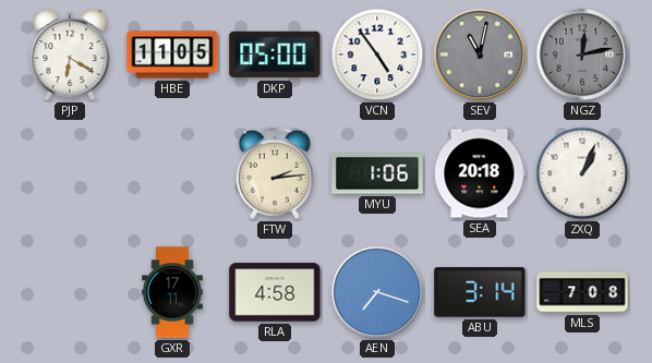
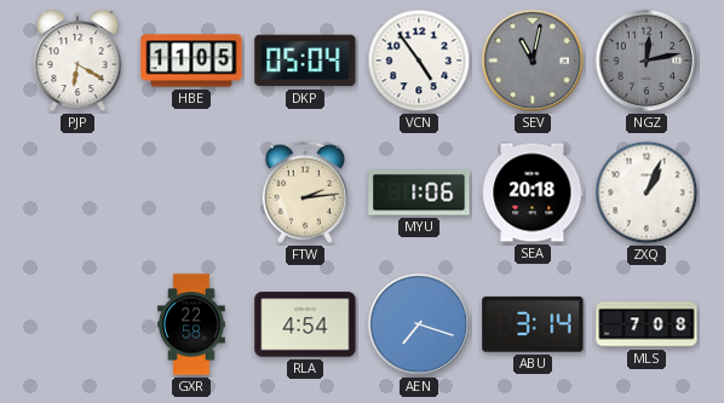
DKP: 05:00 -> 05:04
GXR: 17:11 -> 22:58
RLA: 4:58 -> 4:54
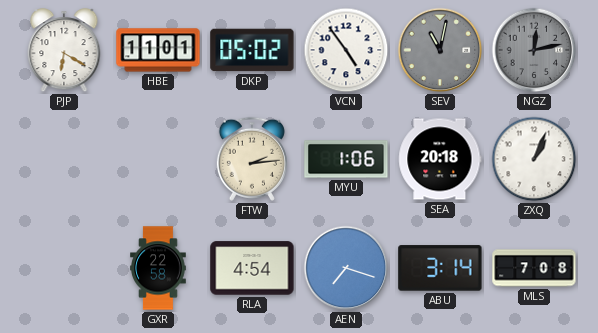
HBE: 11:05 -> 11:01
DKP: 05:04 -> 05:02
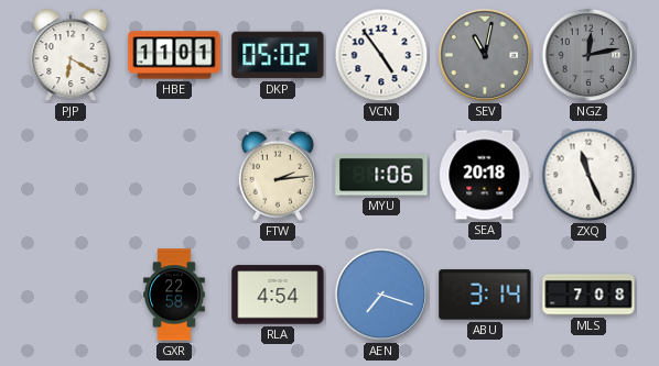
ZXQ: 1:04 -> 11:26
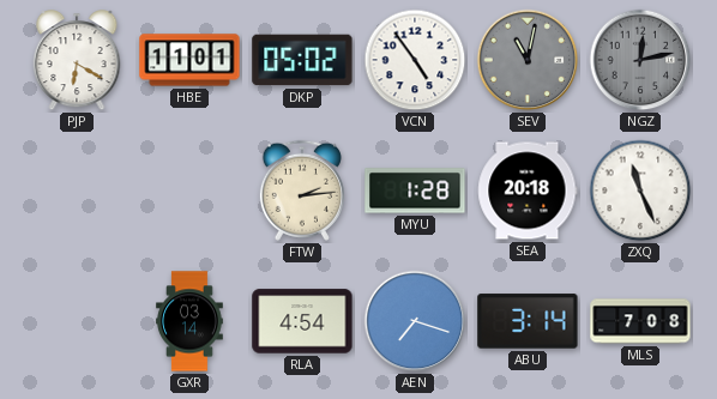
MYU: 1:06 -> 1:28
GXR: 22:58 -> 03:14
